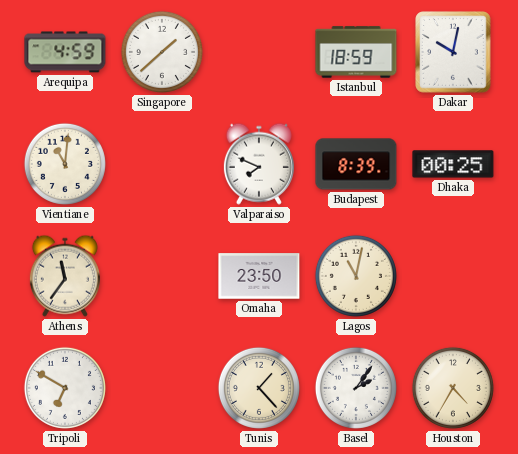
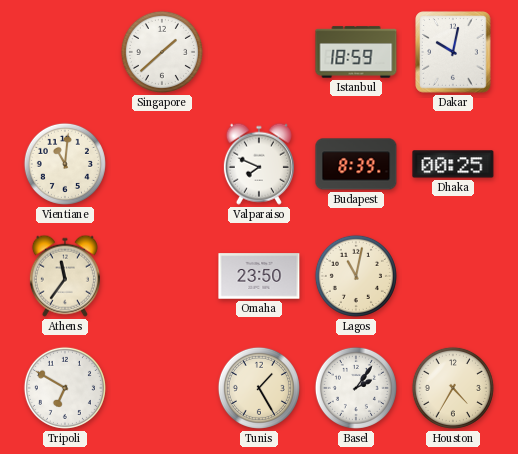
Arequipa: 4:59 -> none
Tunis: 1:23 -> 1:25
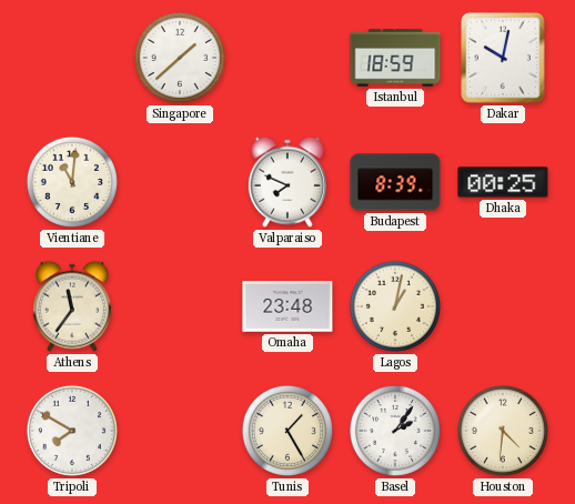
Omaha: 23:50 -> 23:48
Lagos: 11:02 -> 1:02
Tripoli: 6:50 -> 7:50
Houston: 4:35 -> 4:31
